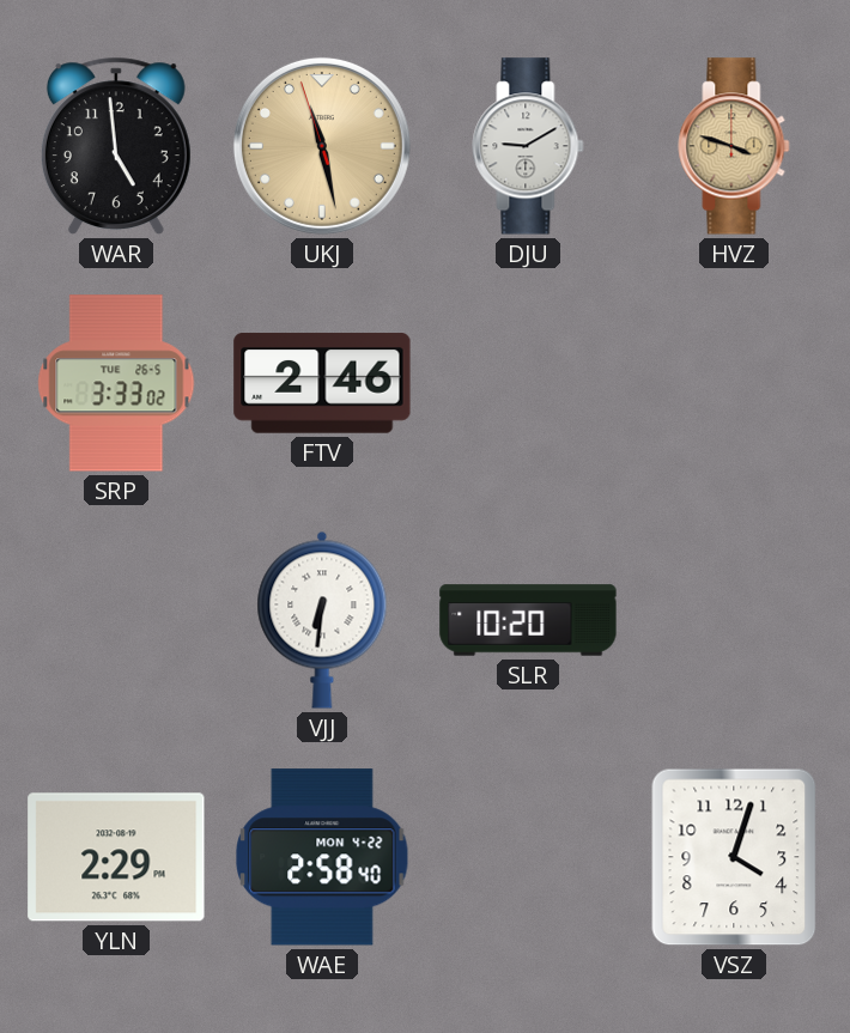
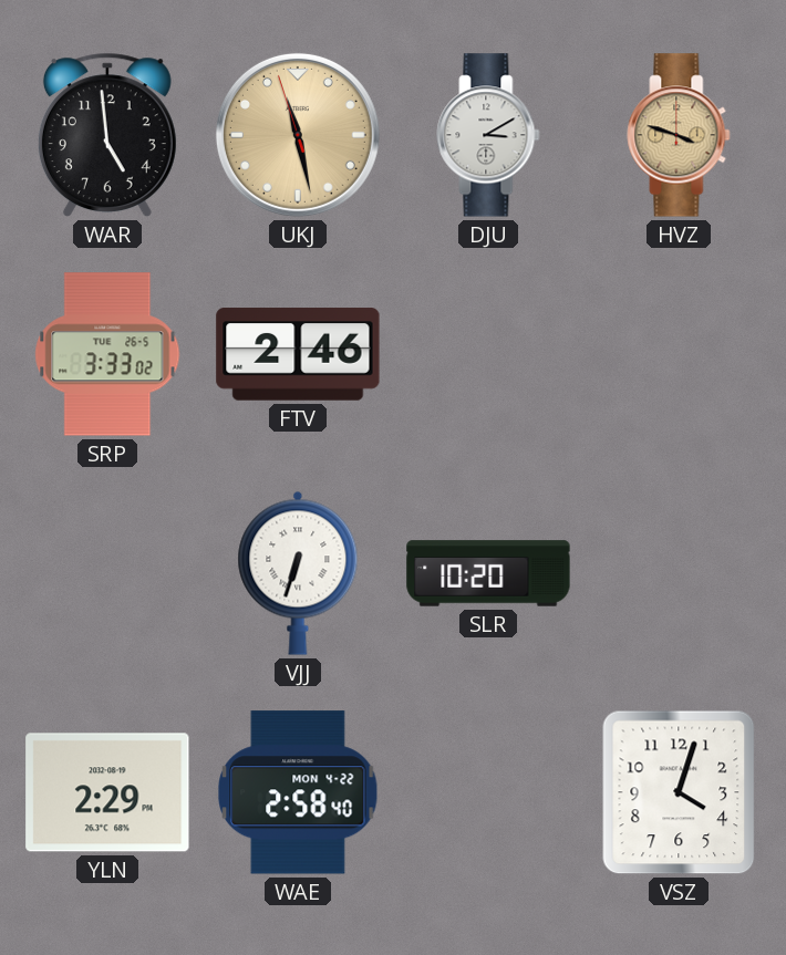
DJU: 9:10 -> 3:10
VJJ: 6:31 -> 6:33
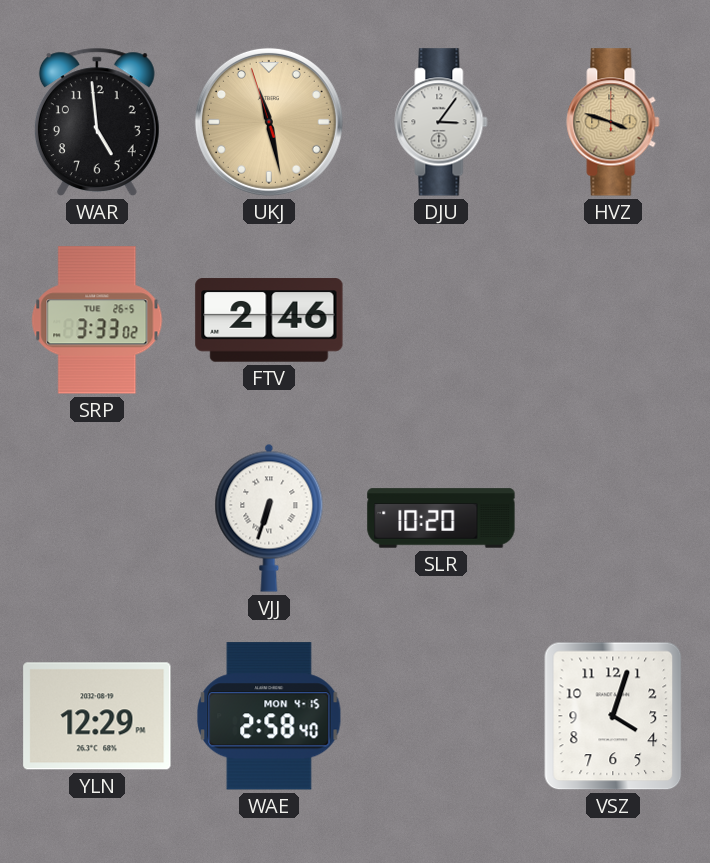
DJU: 3:10 -> 3:06
YLN: 2:29 -> 12:29
WAE date: MON 4-22 -> MON 4-15
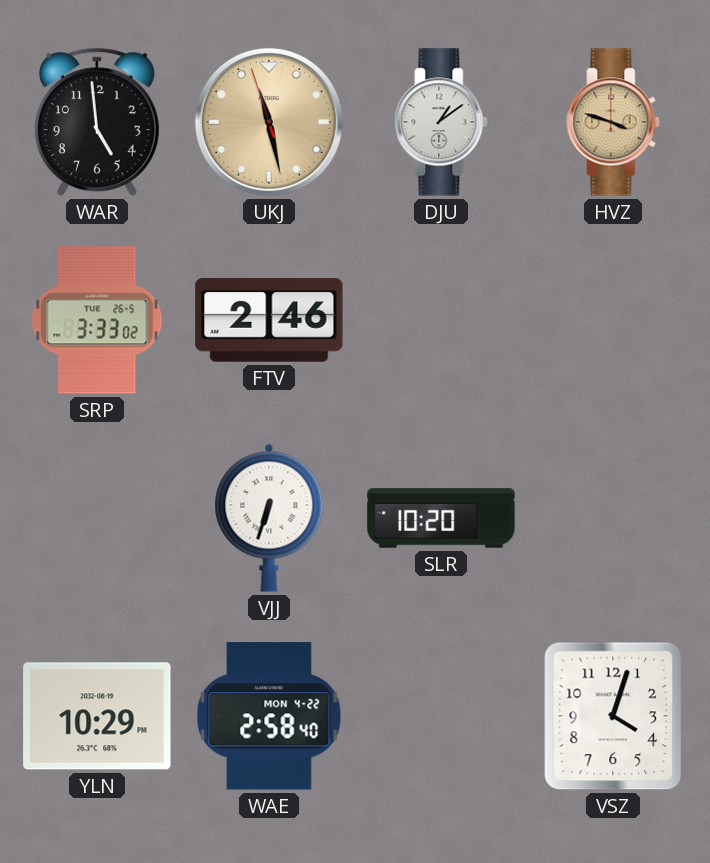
DJU: 3:06 -> 1:09
YLN: 12:29 -> 10:29
WAE date: MON 4-15 -> MON 4-22
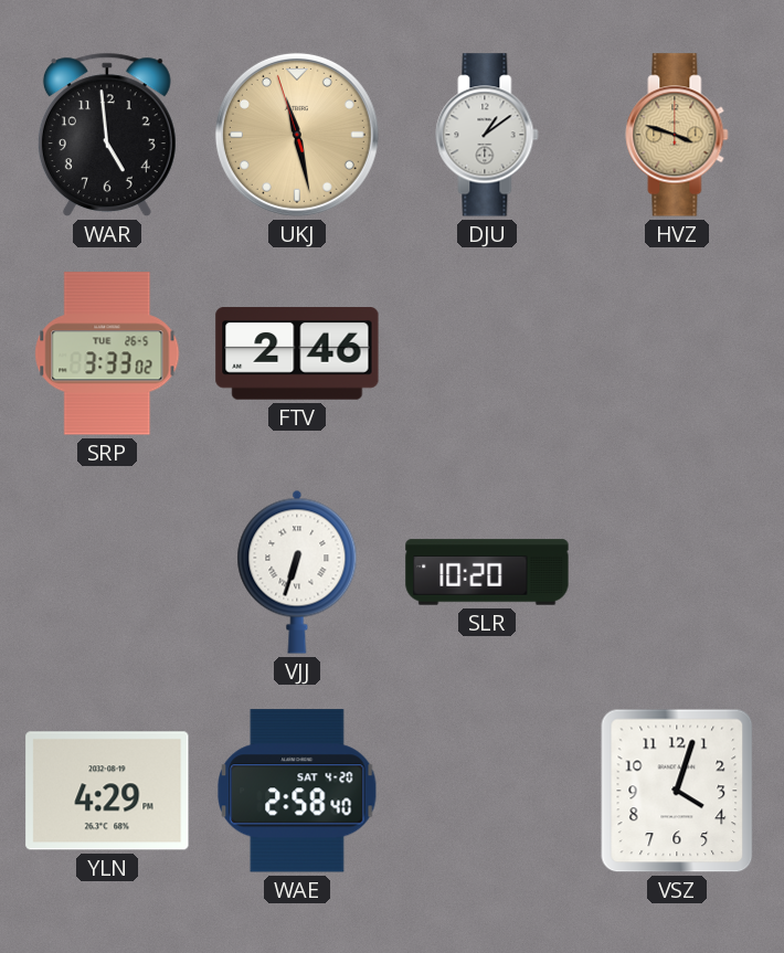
YLN: 10:29 -> 4:29
WAE date: MON 4-22 -> SAT 4-20
